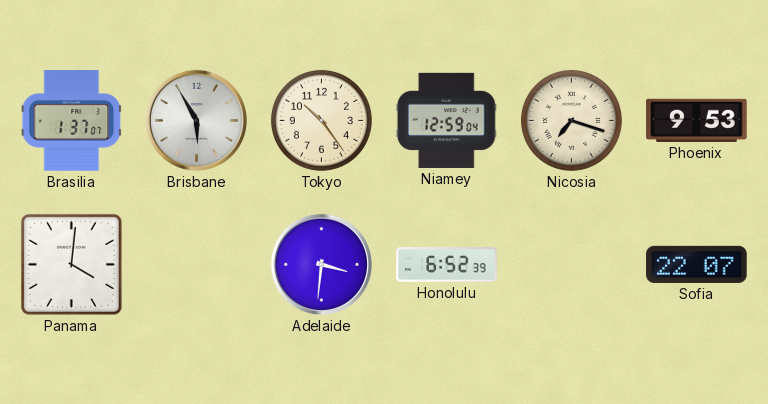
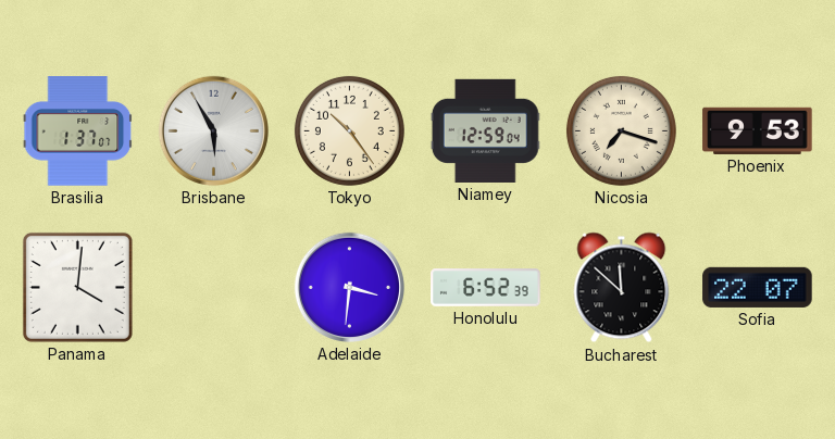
Bucharest: none -> 11:52
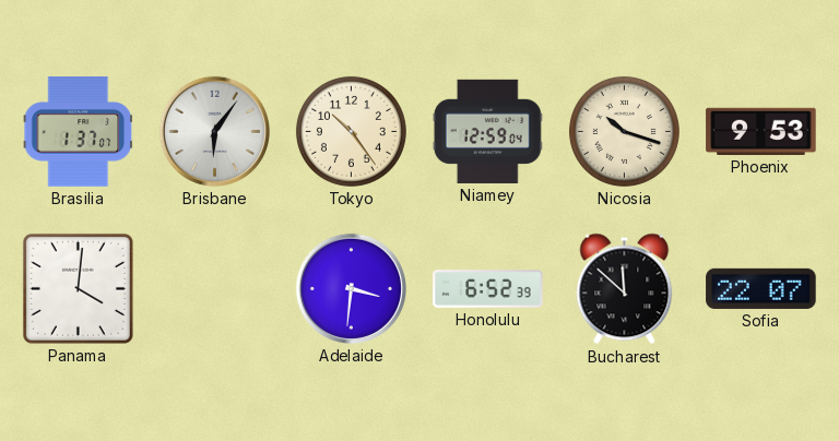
Brisbane: 5:55 -> 6:06
Nicosia: 7:18 -> 10:18
